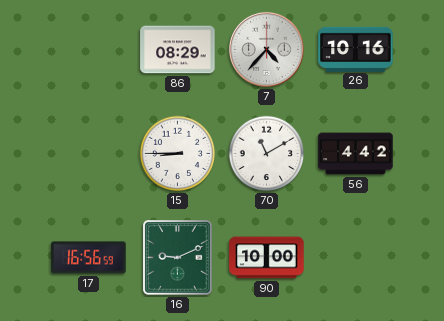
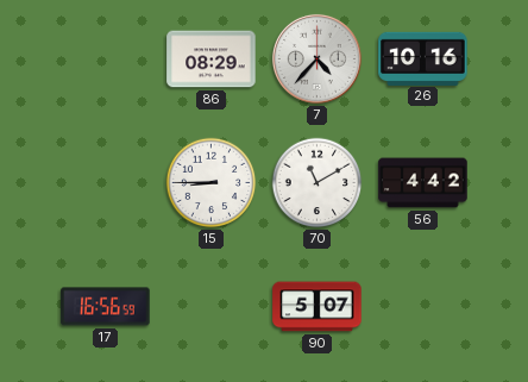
16: 9:11 -> none
90: 10:00 -> 5:07
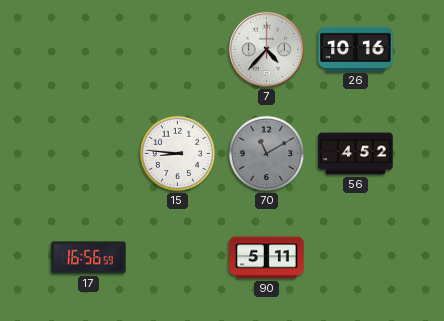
86: 08:29 -> none
15: 8:45 -> 8:46
70 dial: white -> grey
56: 4:42 -> 4:52
90: 5:07 -> 5:11
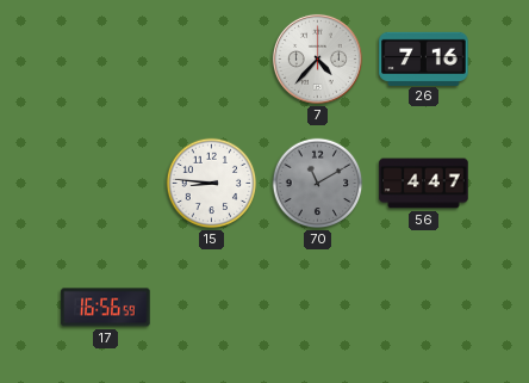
26: 10:16 -> 7:16
56: 4:52 -> 4:47
90: 5:11 -> none
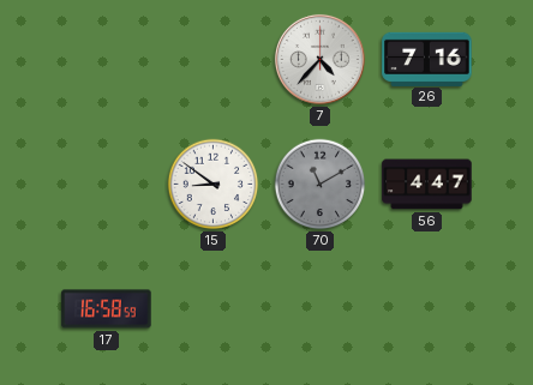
15: 8:46 -> 8:51
17: 16:56 -> 16:58
